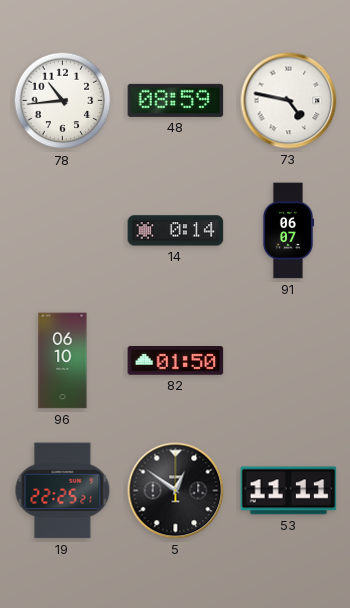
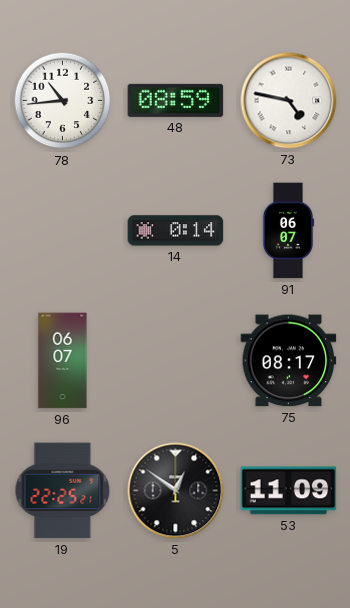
96: 06:10 -> 06:07
82: 01:50 -> none
75: none -> 08:17
53: 11:11 -> 11:09
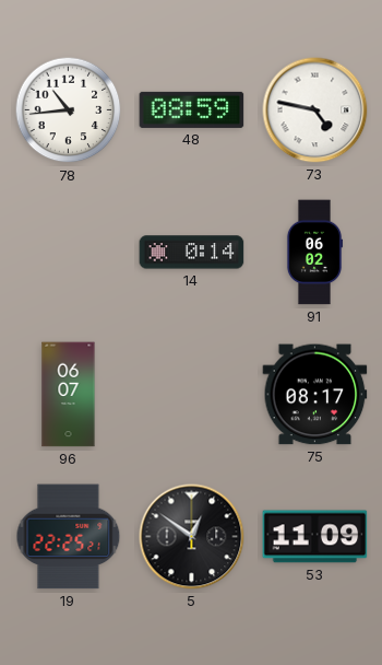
91: 06:07 -> 06:02
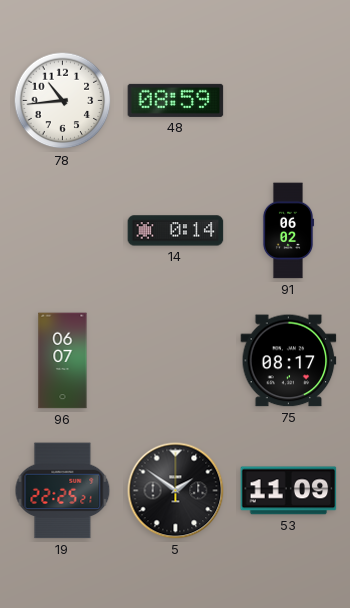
73: 4:47 -> none
5: 12:51 -> 1:51
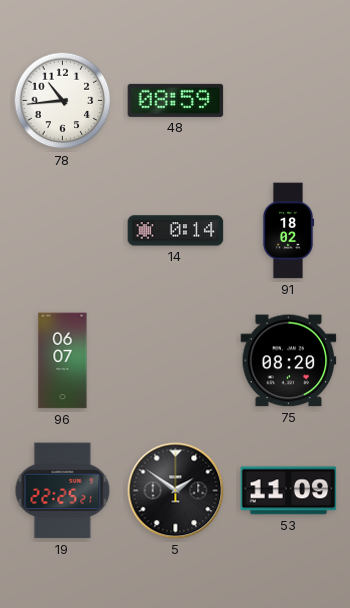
91: 06:02 -> 18:02
75: 08:17 -> 08:20
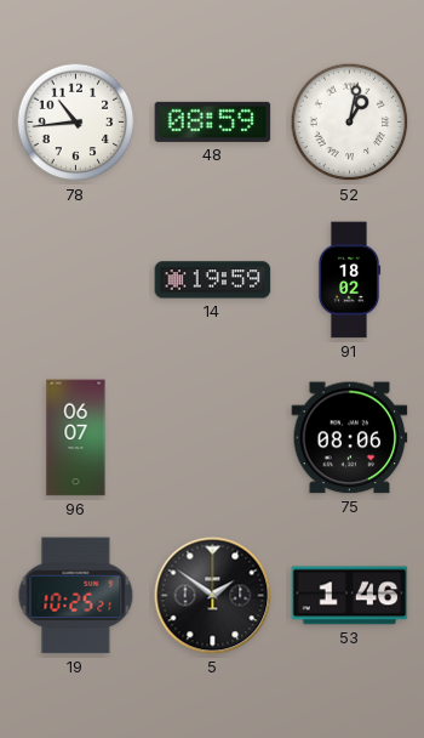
52: none -> 1:02
14: 0:14 -> 19:59
75: 08:20 -> 08:06
19: 22:25 -> 10:25
53: 11:09 -> 1:46
